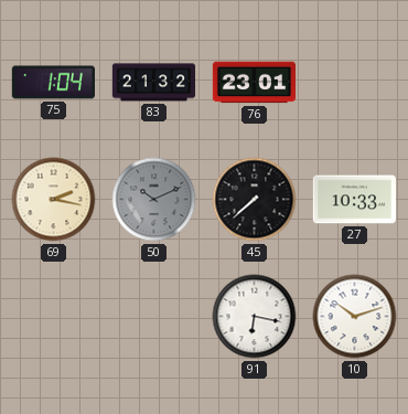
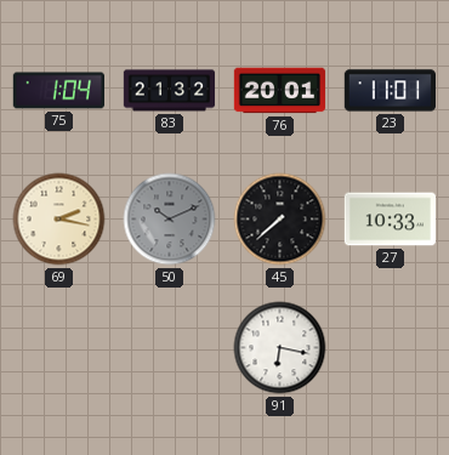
76: 23:01 -> 20:01
23: none -> 11:01
10: 10:12 -> none
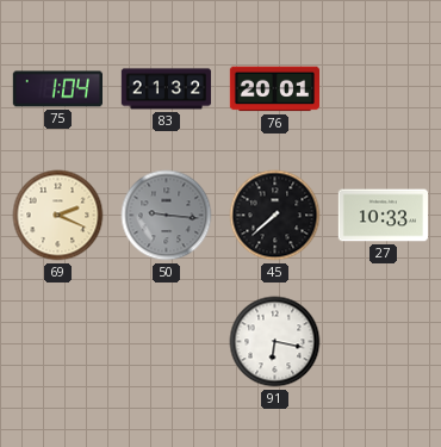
23: 11:01 -> none
69: 2:17 -> 2:19
50: 10:11 -> 9:16
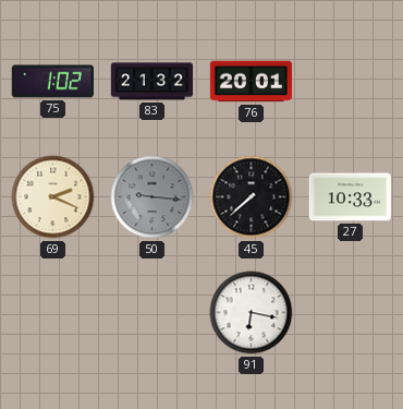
75: 1:04 -> 1:02
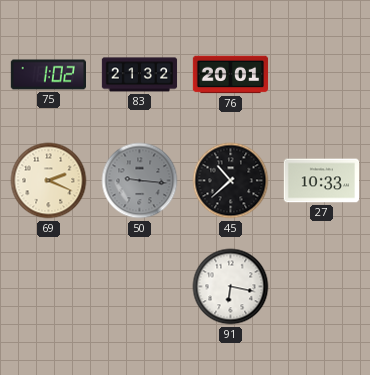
45: 7:38 -> 10:38
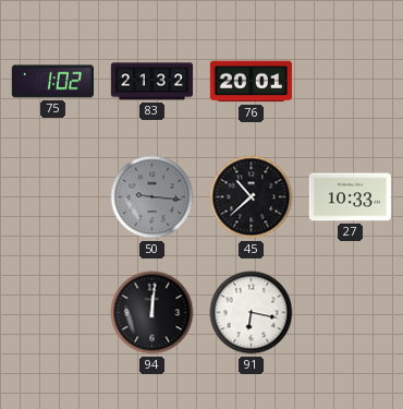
69: 2:19 -> none
94: none -> 12:01
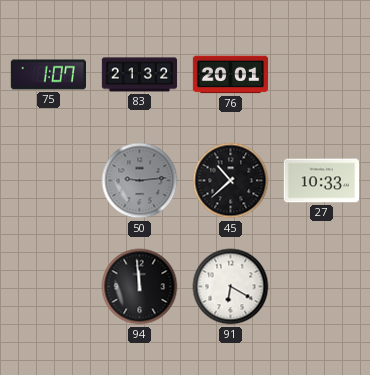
75: 1:02 -> 1:07
50: 9:16 -> 9:14
94: 12:01 -> 11:59
91: 6:17 -> 6:20
